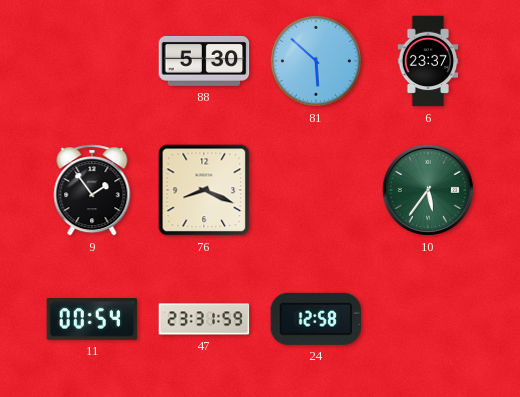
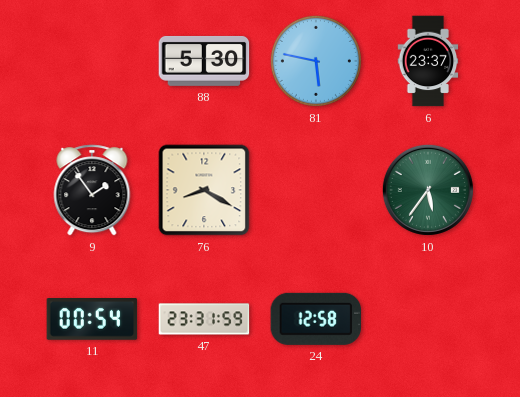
81: 5:52 -> 5:47
76: 8:19 -> 8:20
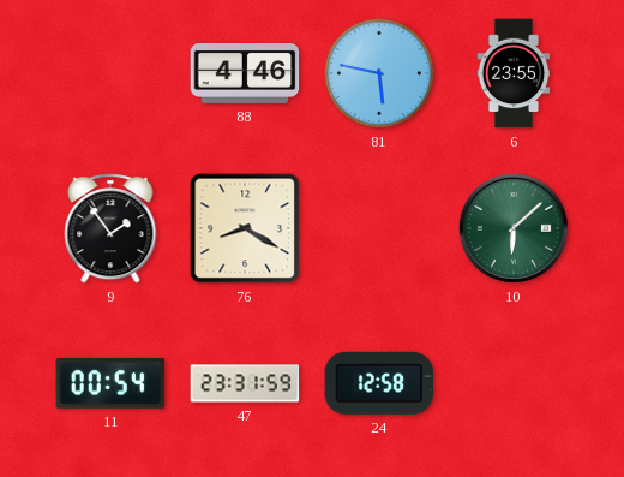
88: 5:30 -> 4:46
6: 23:37 -> 23:55
10: 5:36 -> 6:08
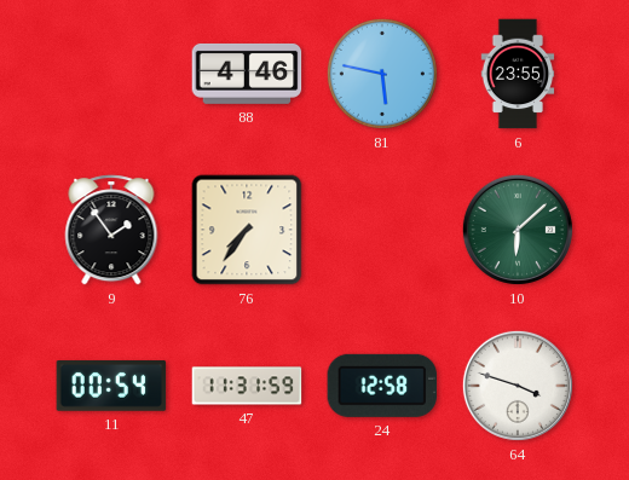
76: 8:20 -> 7:36
47: 23:31 -> 11:31
64: none -> 3:48
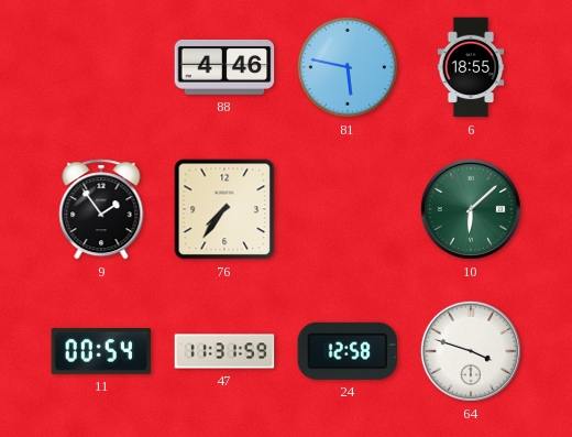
6: 23:55 -> 18:55
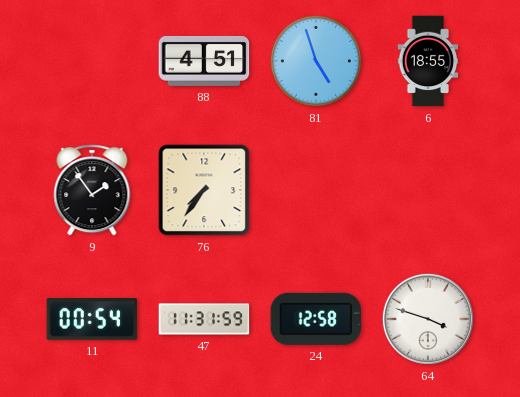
88: 4:46 -> 4:51
81: 5:47 -> 4:57
10: 6:08 -> none
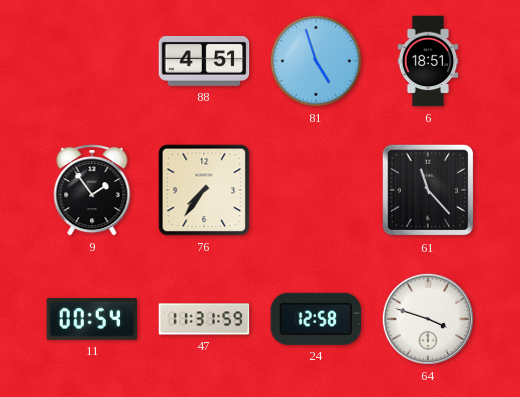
6: 18:55 -> 18:51
61: none -> 11:23
